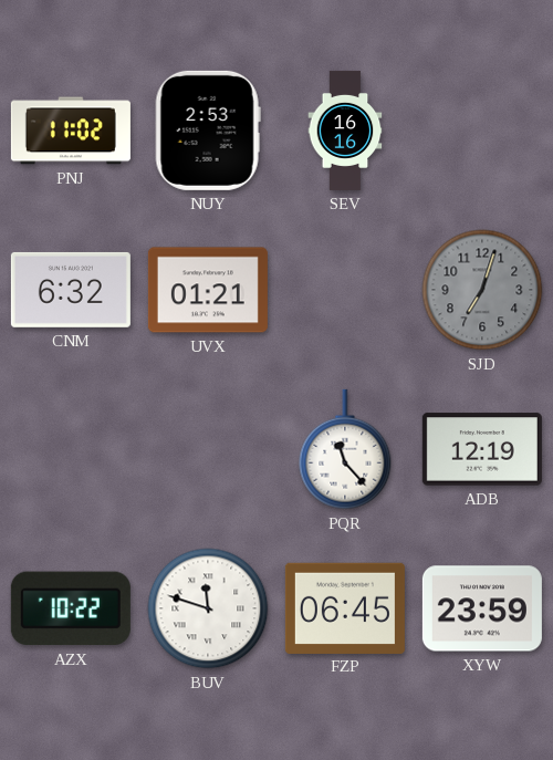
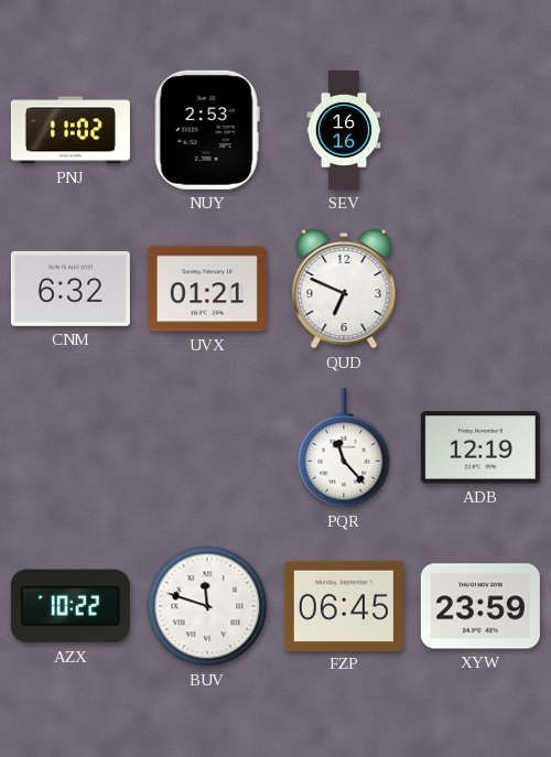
QUD: none -> 6:49
SJD: 7:03 -> none
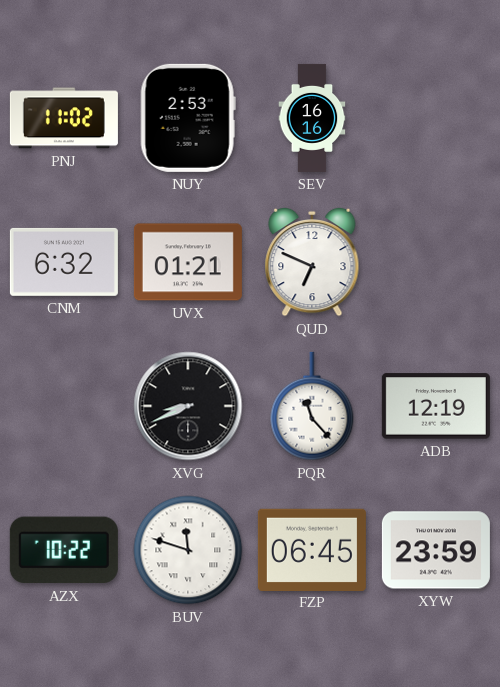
XVG: none -> 8:41
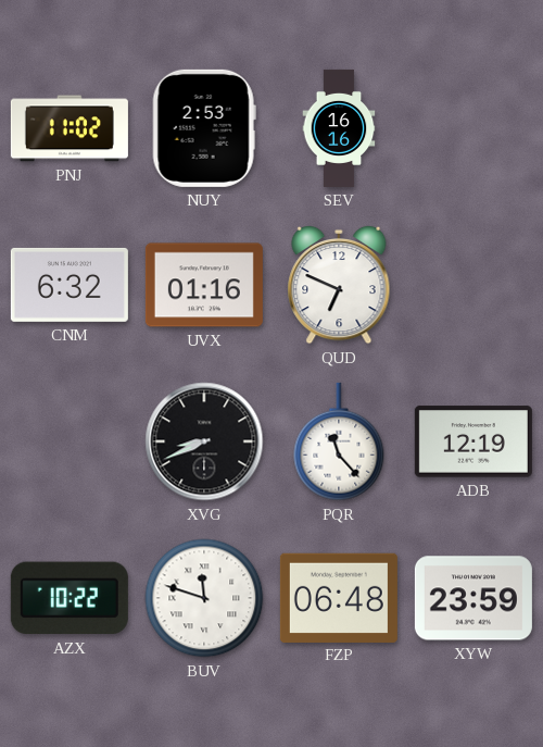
UVX: 01:21 -> 01:16
FZP: 06:45 -> 06:48
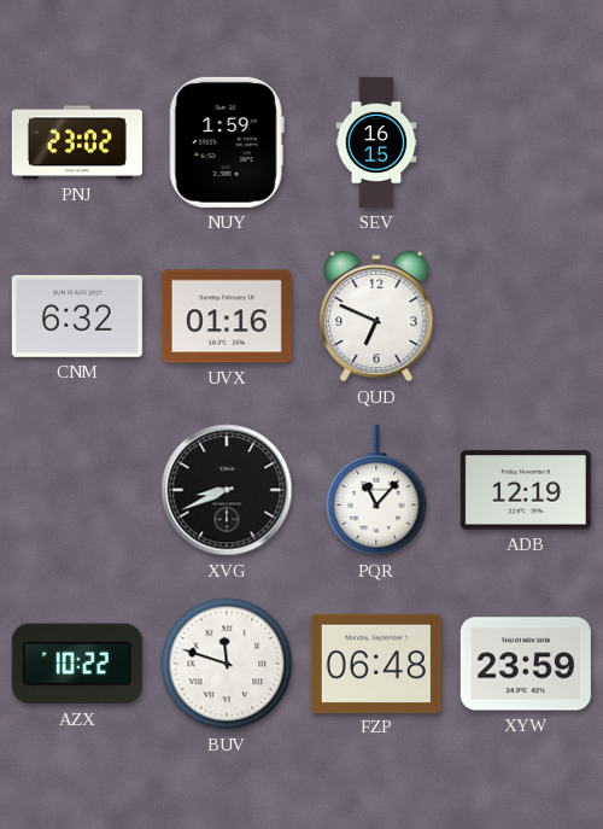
PNJ: 11:02 -> 23:02
NUY: 2:53 -> 1:59
SEV: 16:16 -> 16:15
PQR: 11:23 -> 11:07
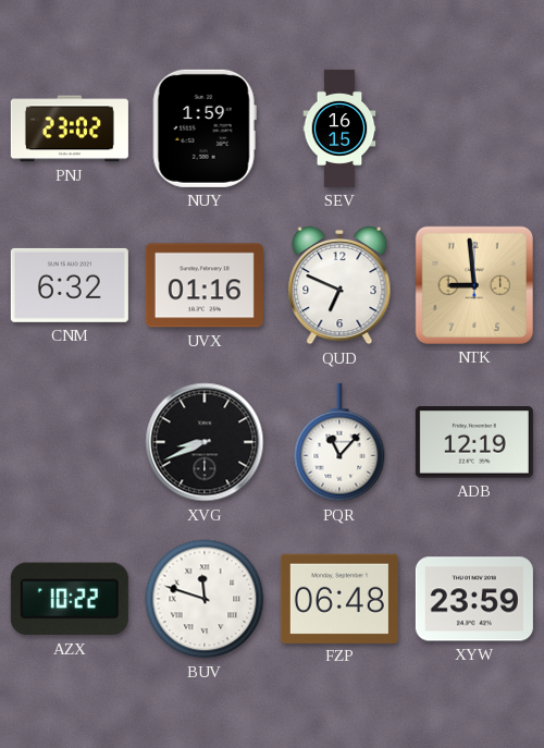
NTK: none -> 8:59
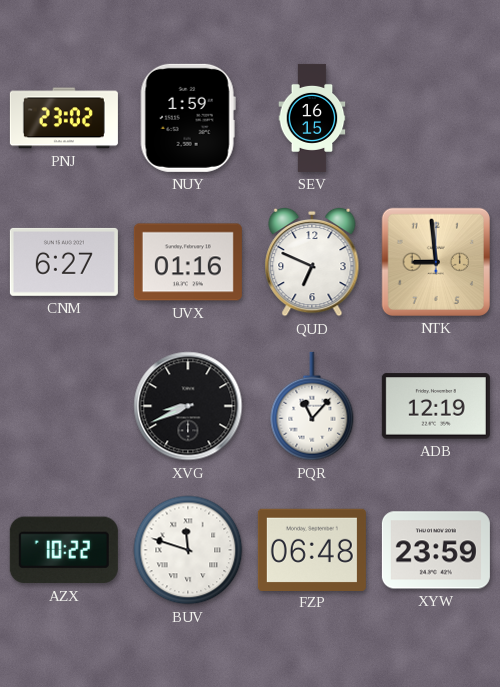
CNM: 6:32 -> 6:27
